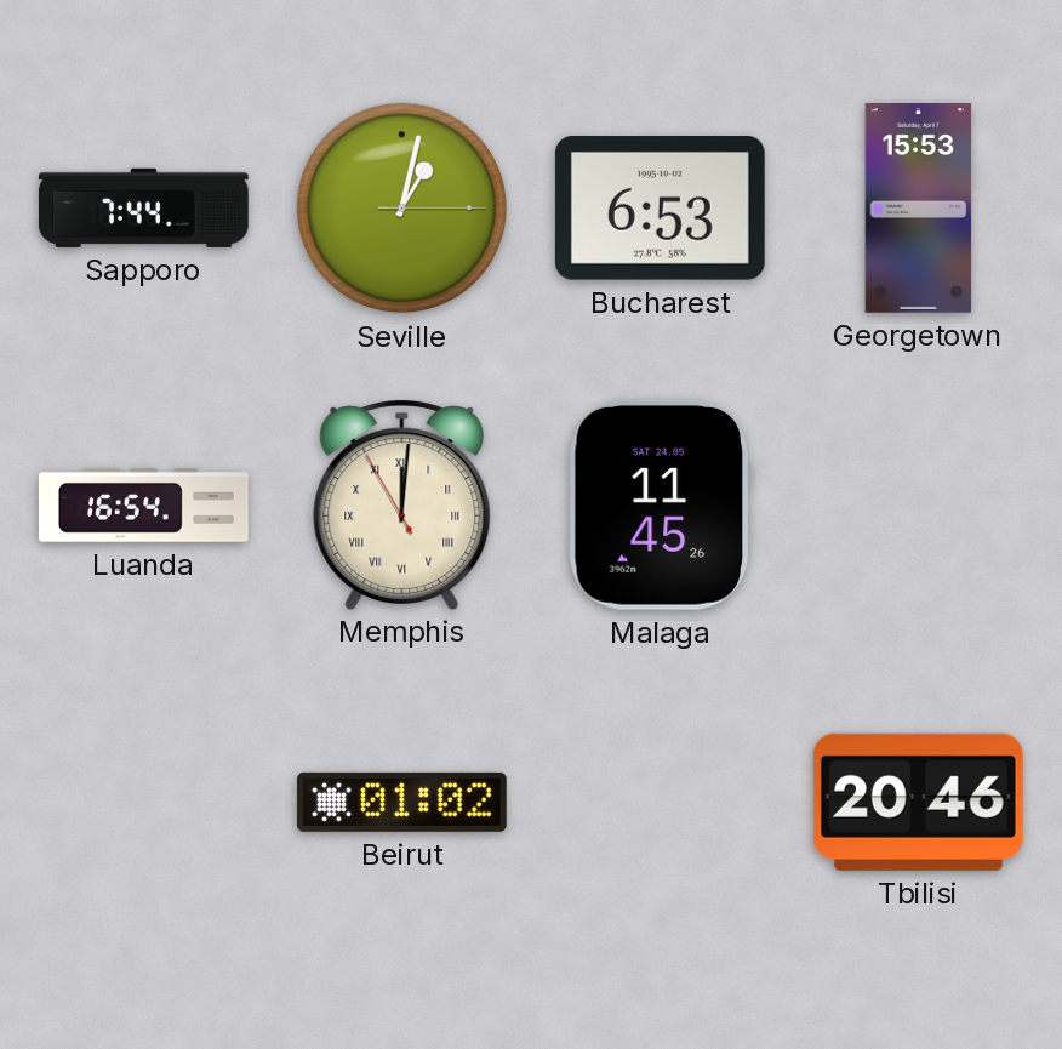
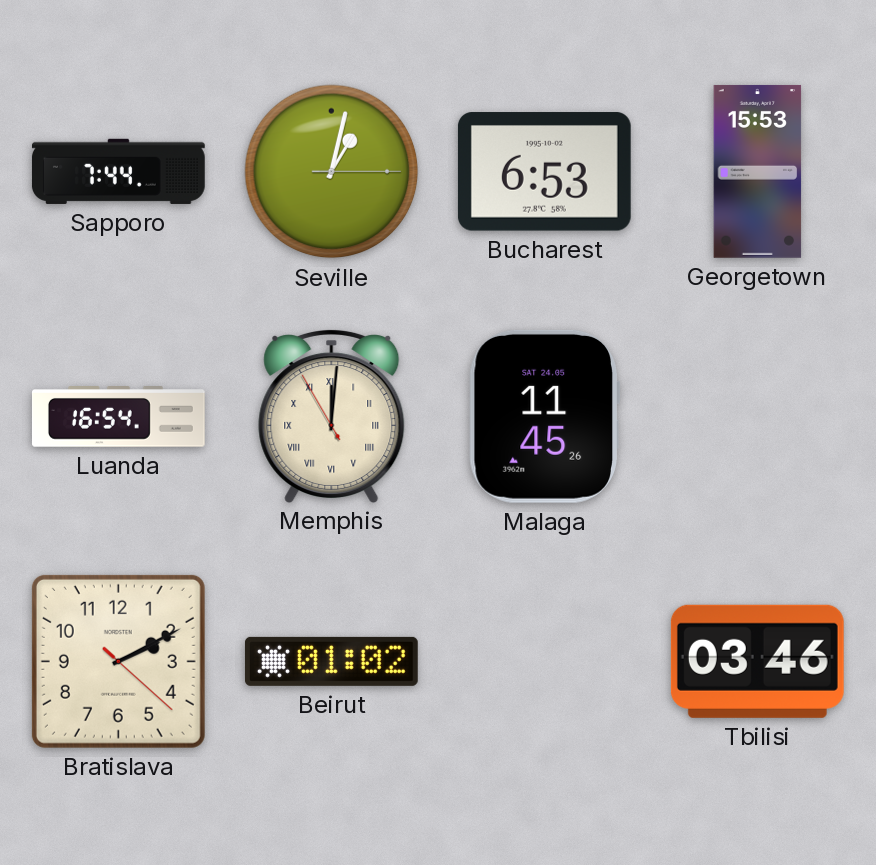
Bratislava: none -> 2:10
Tbilisi: 20:46 -> 03:46
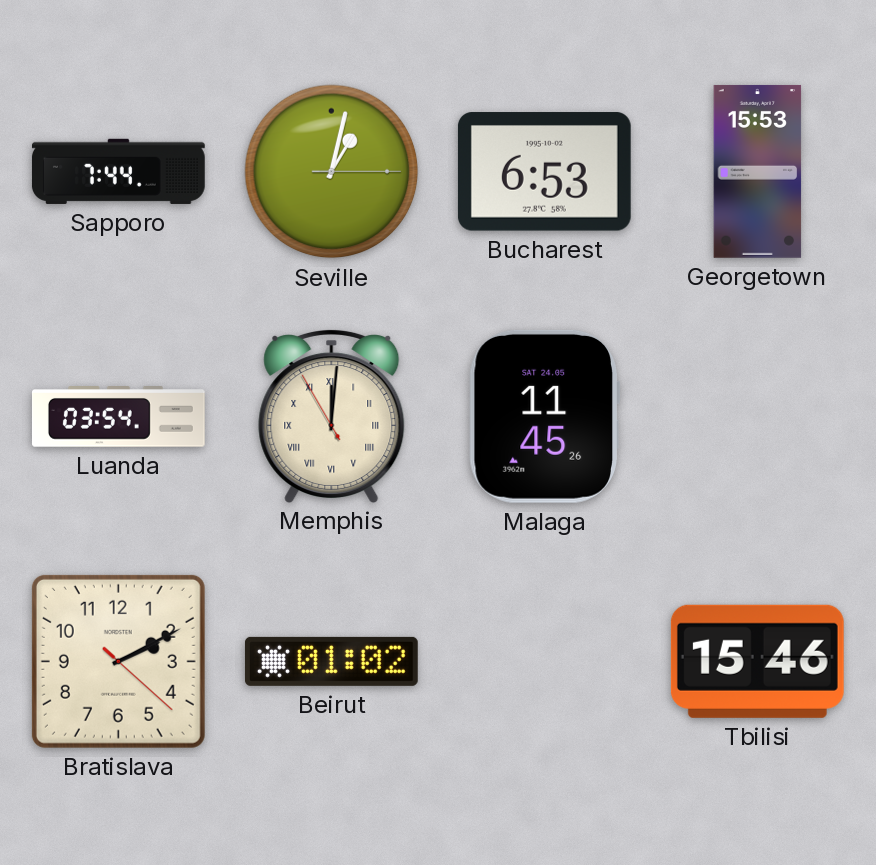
Luanda: 16:54 -> 03:54
Tbilisi: 03:46 -> 15:46
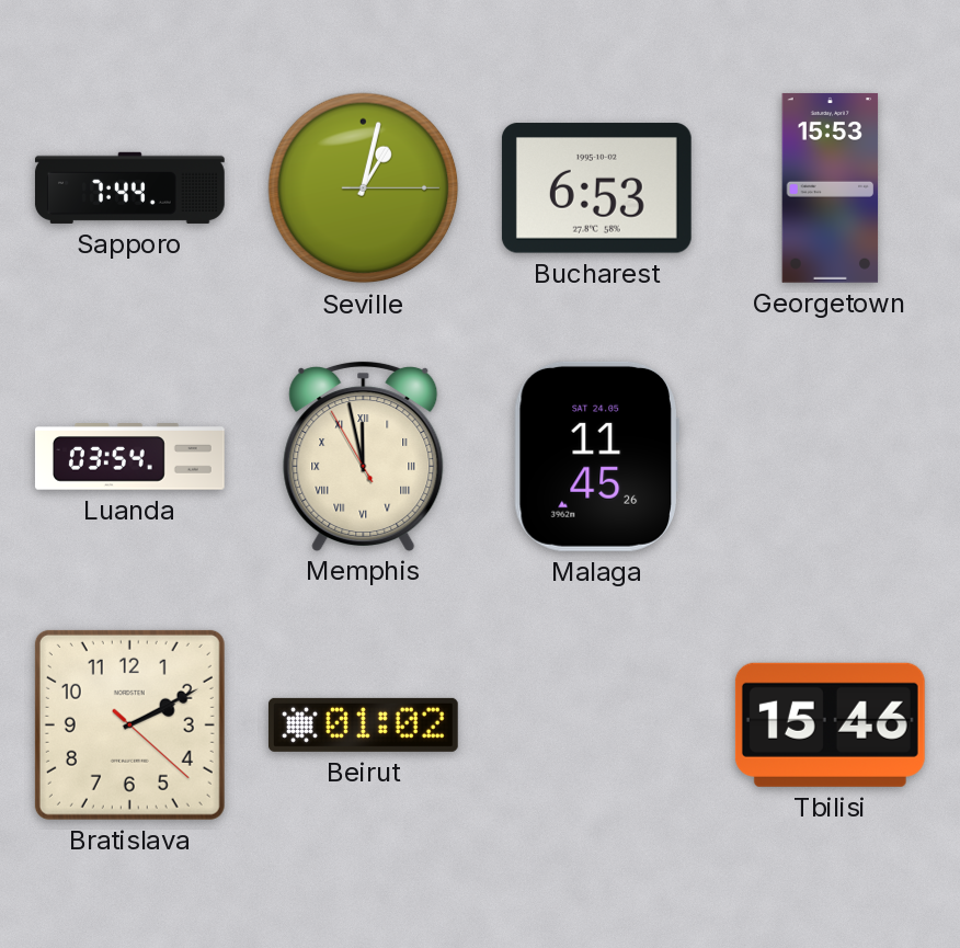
Memphis: 12:00 -> 11:57
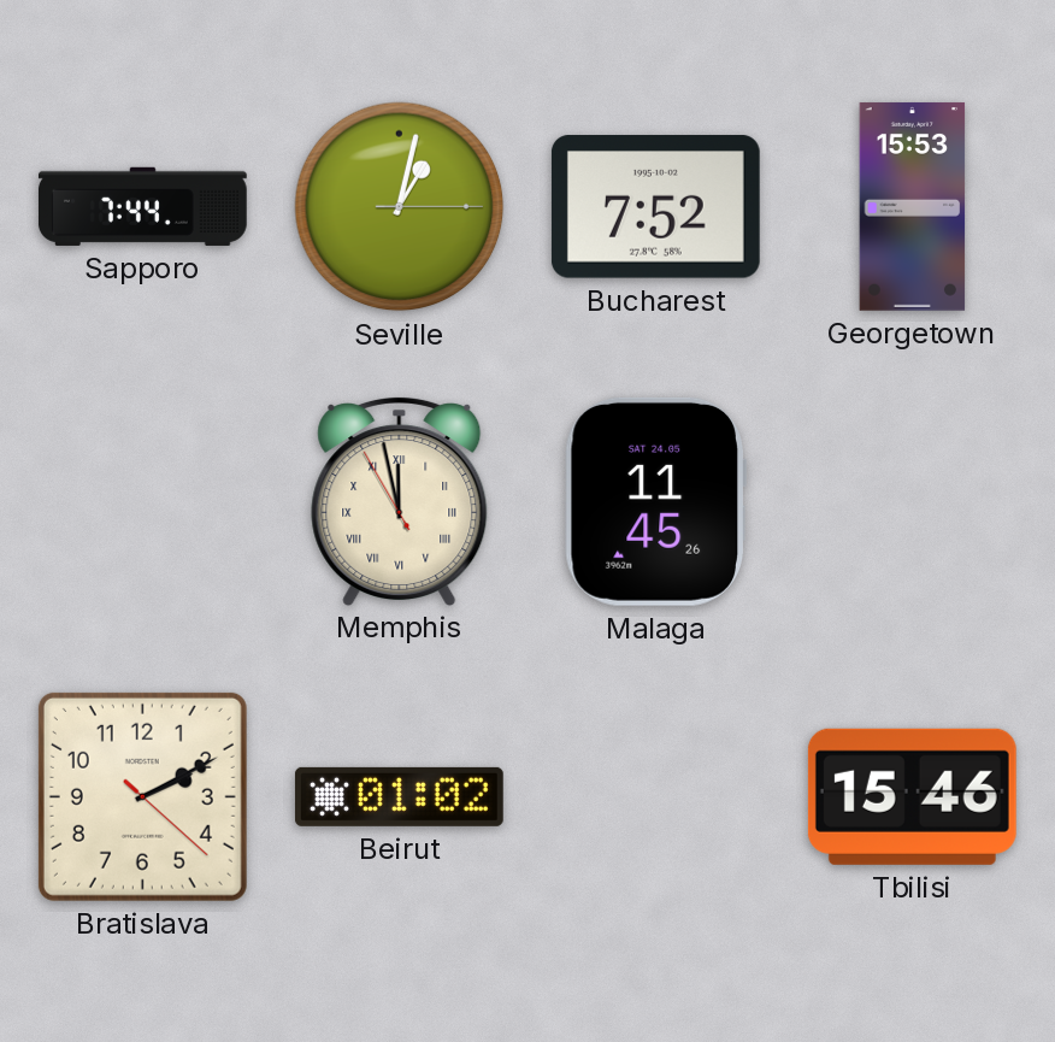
Bucharest: 6:53 -> 7:52
Luanda: 03:54 -> none
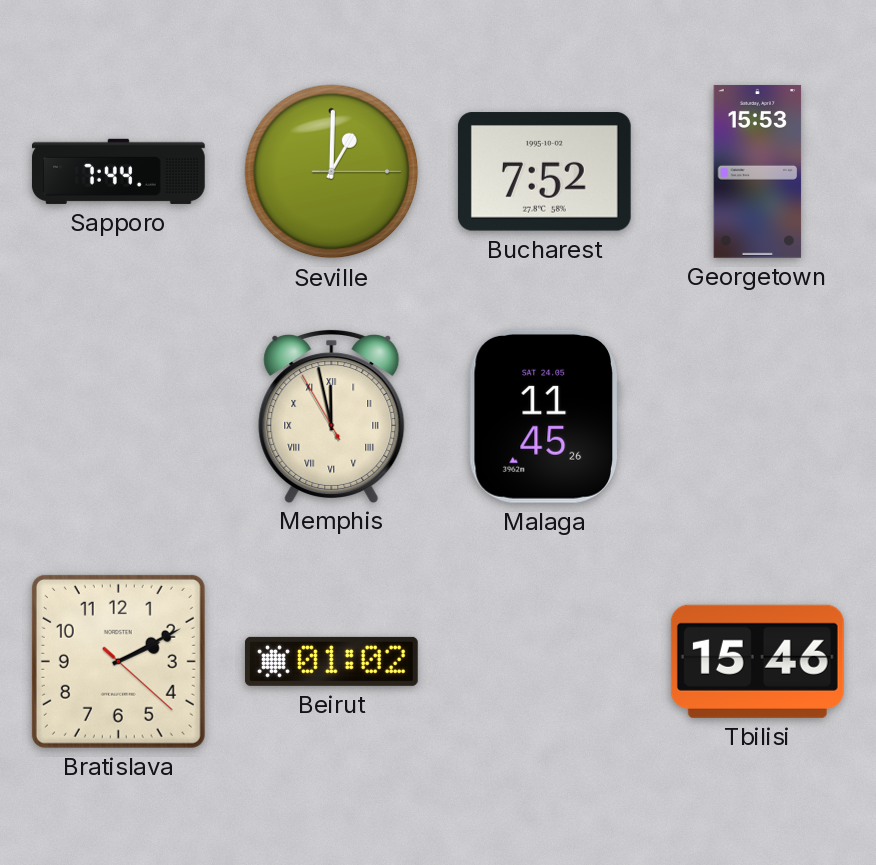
Seville: 1:02 -> 1:00
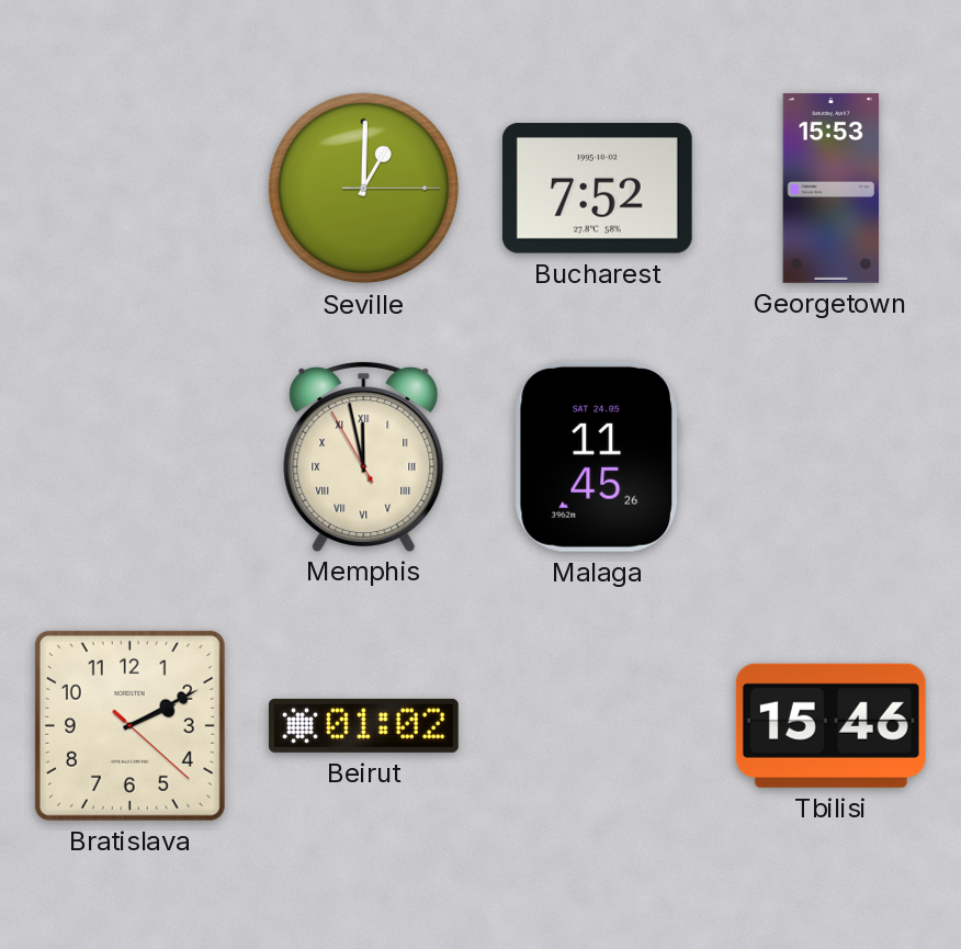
Sapporo: 7:44 -> none
